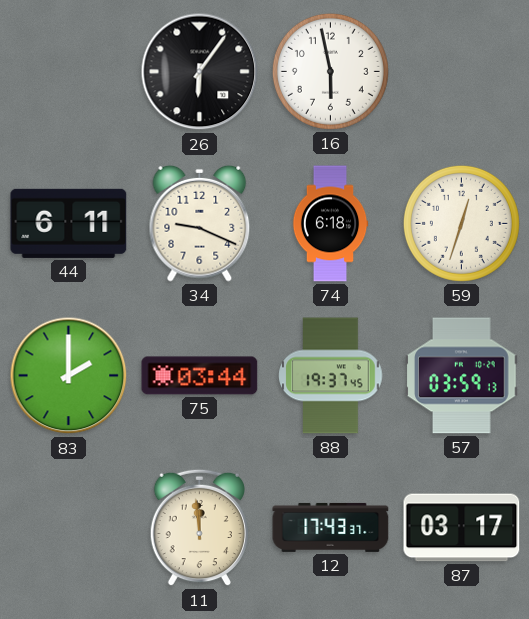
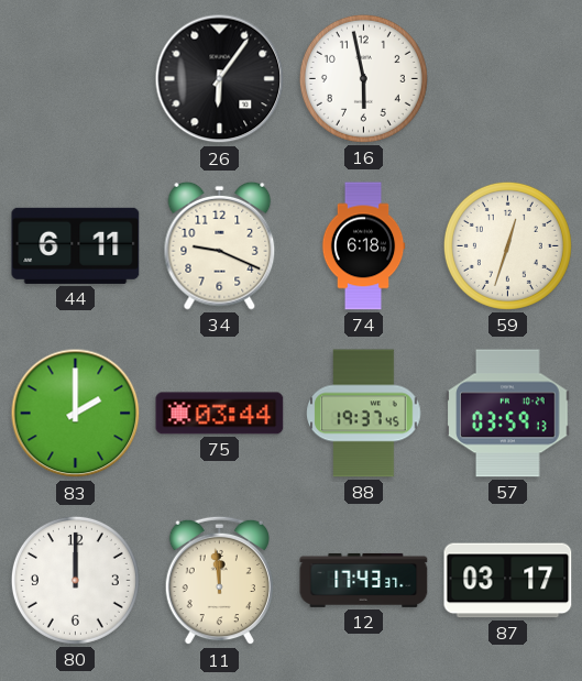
80: none -> 12:00
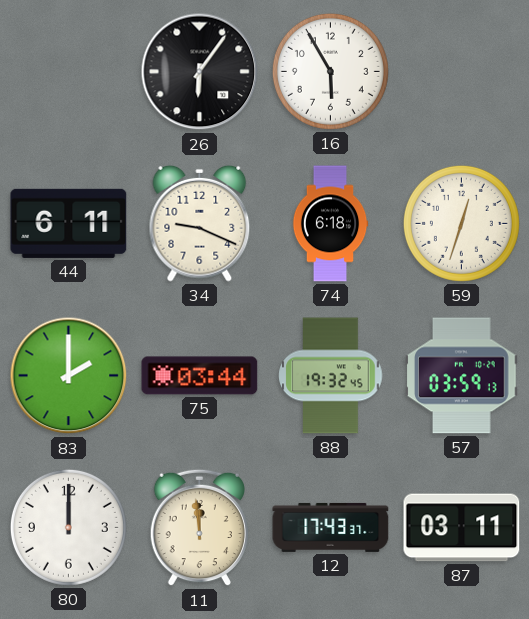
16: 5:58 -> 5:55
88: 19:37 -> 19:32
87: 03:17 -> 03:11
